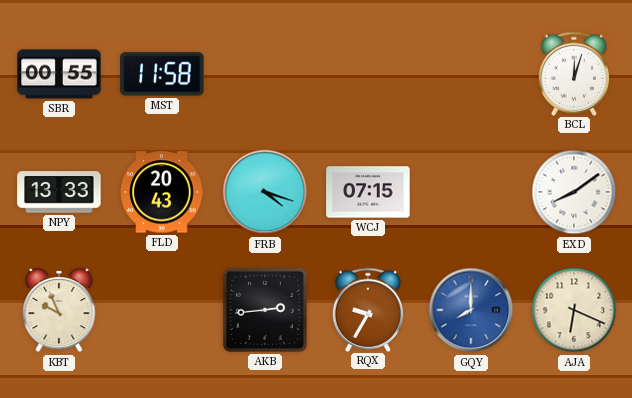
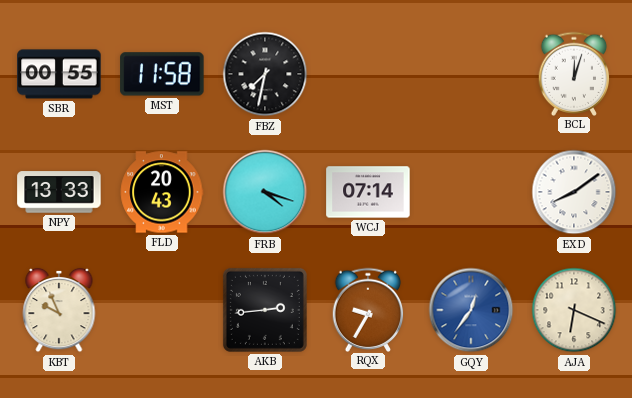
FBZ: none -> 7:32
WCJ: 07:15 -> 07:14
GQY: 8:00 -> 12:36
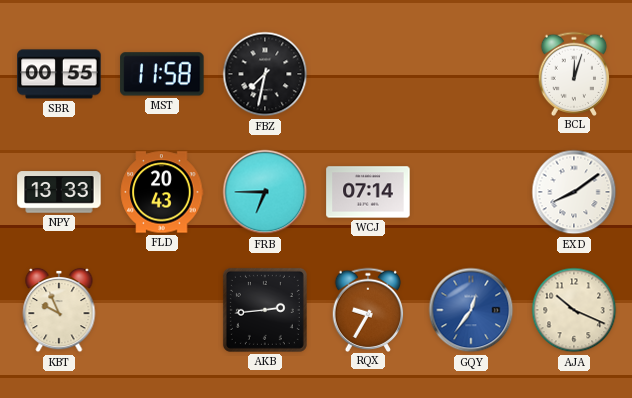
FRB: 4:18 -> 6:45
AJA: 6:19 -> 10:19
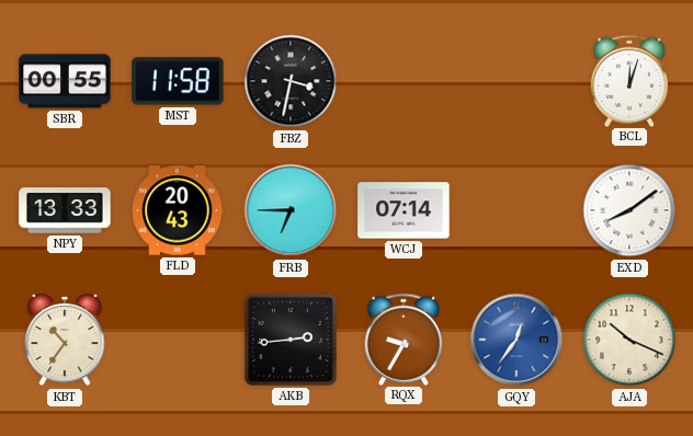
FBZ: 7:32 -> 3:32
KBT: 9:56 -> 10:36
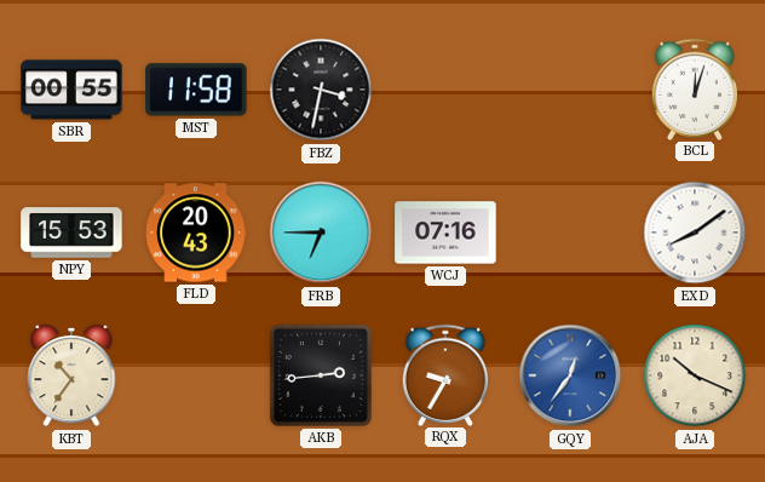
NPY: 13:33 -> 15:53
WCJ: 07:14 -> 07:16
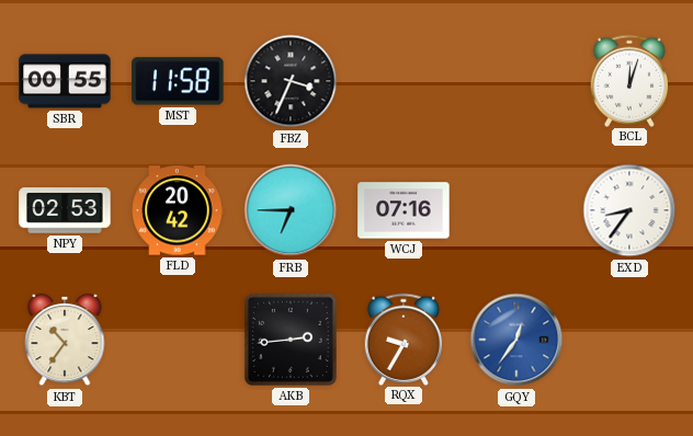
FBZ: 3:32 -> 3:34
NPY: 15:53 -> 02:53
FLD: 20:43 -> 20:42
EXD: 8:09 -> 8:36
AJA: 10:19 -> none
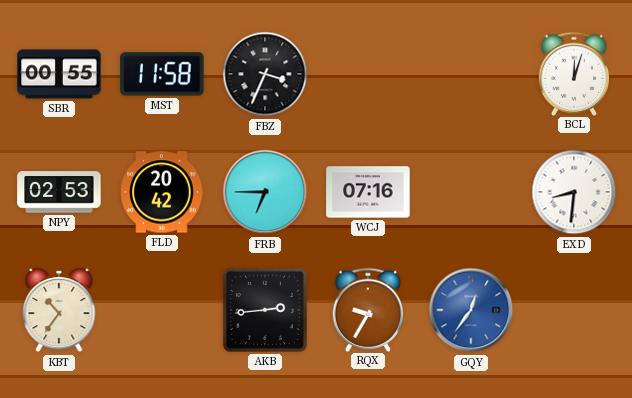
EXD: 8:36 -> 8:31
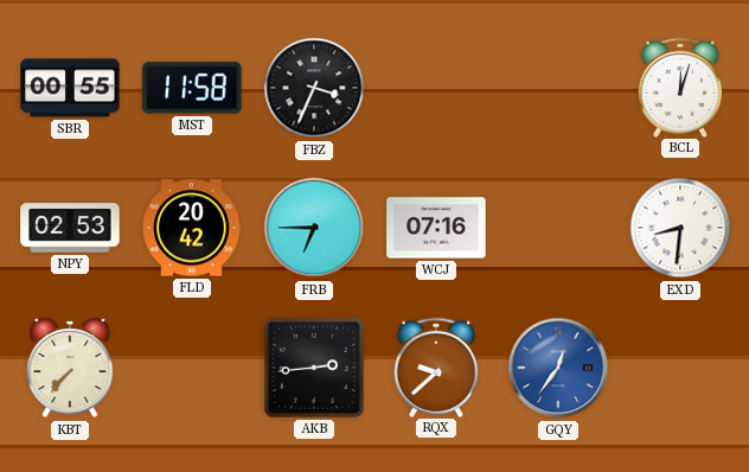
KBT: 10:36 -> 7:37
RQX: 9:35 -> 9:38
